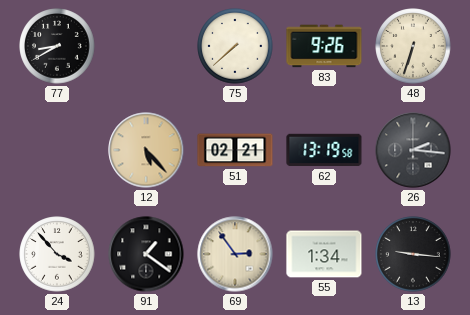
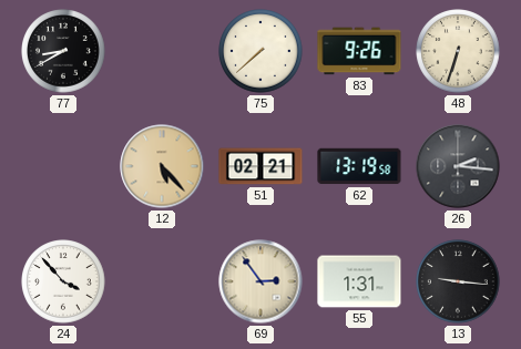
91: 1:21 -> none
55: 1:34 -> 1:31
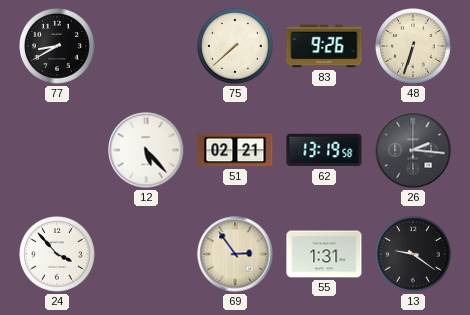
12 dial: champagne -> white
13: 9:16 -> 9:21
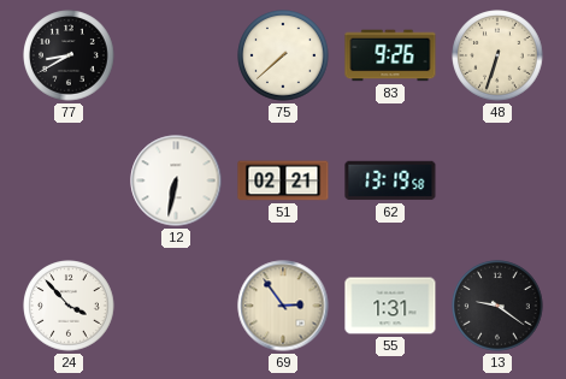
12: 5:23 -> 6:32
26: 2:16 -> none
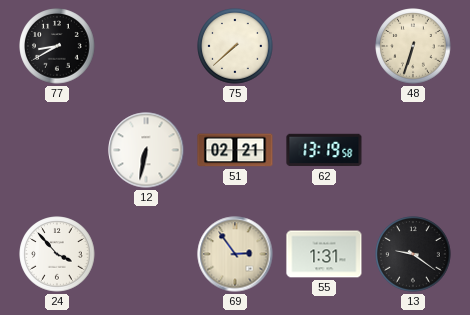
83: 9:26 -> none
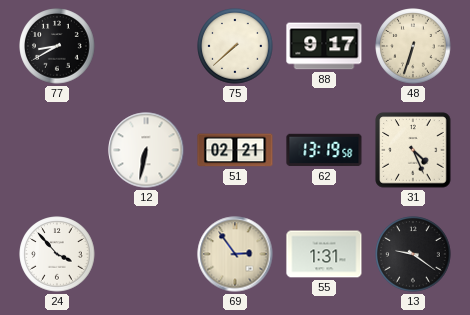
88: none -> 9:17
31: none -> 4:26
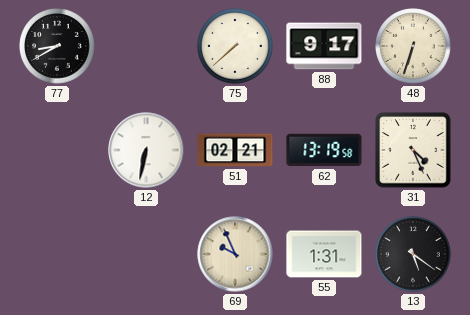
24: 3:53 -> none
69: 2:54 -> 9:56
13: 9:21 -> 5:21
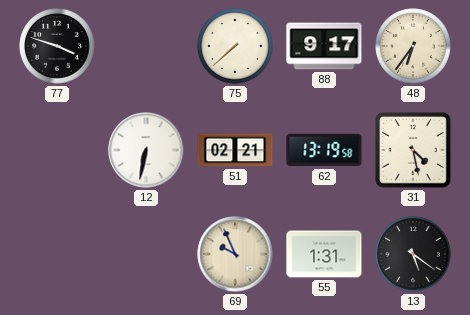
77: 8:40 -> 3:48
48: 6:33 -> 6:36
31: 4:26 -> 4:28
